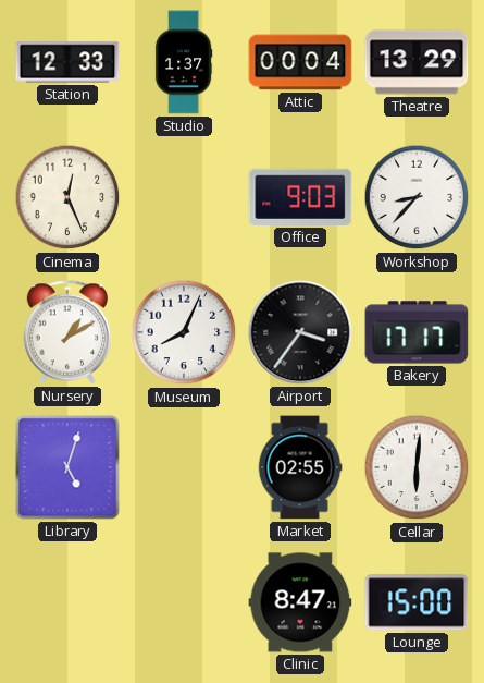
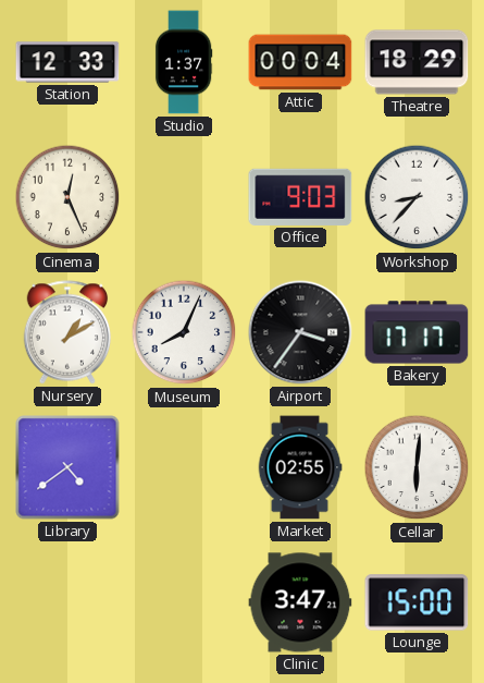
Theatre: 13:29 -> 18:29
Library: 5:03 -> 4:39
Clinic: 8:47 -> 3:47
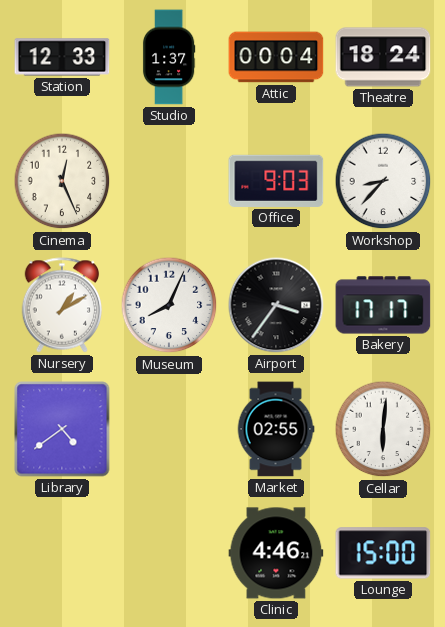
Theatre: 18:29 -> 18:24
Clinic: 3:47 -> 4:46
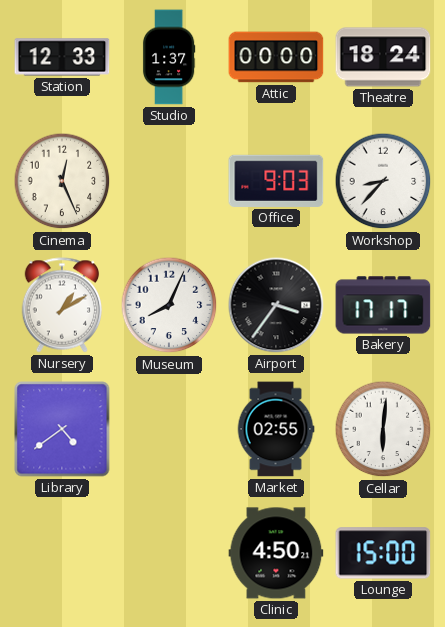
Attic: 00:04 -> 00:00
Clinic: 4:46 -> 4:50
